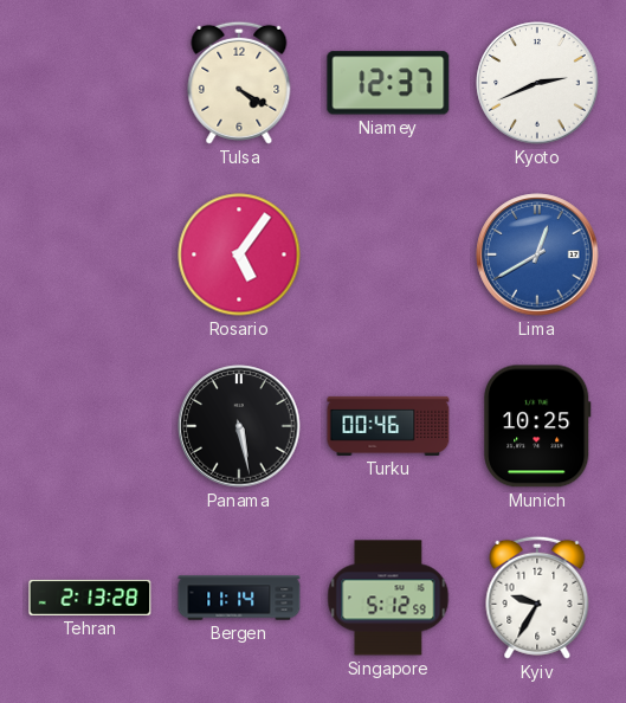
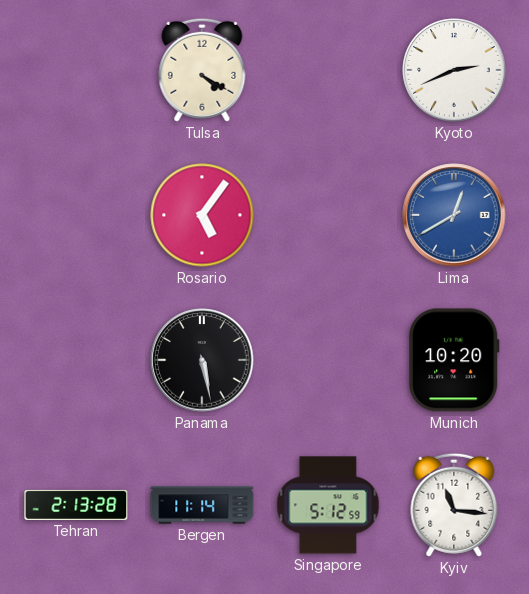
Niamey: 12:37 -> none
Turku: 00:46 -> none
Munich: 10:25 -> 10:20
Kyiv: 9:35 -> 11:16
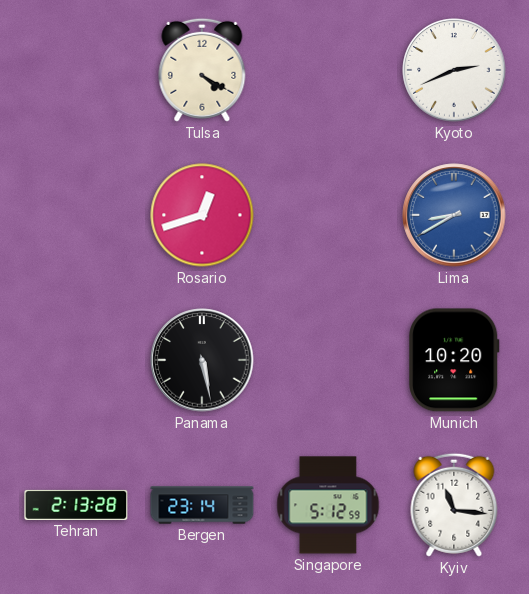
Rosario: 5:06 -> 12:42
Lima: 12:40 -> 8:40
Bergen: 11:14 -> 23:14
